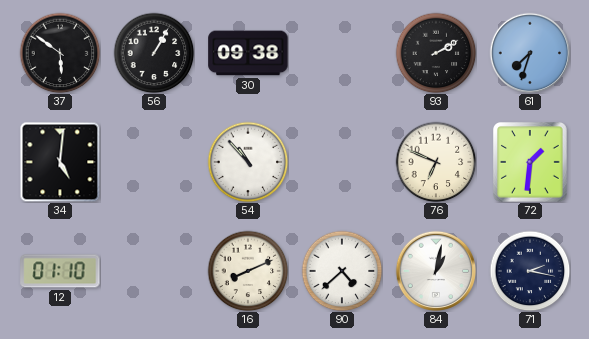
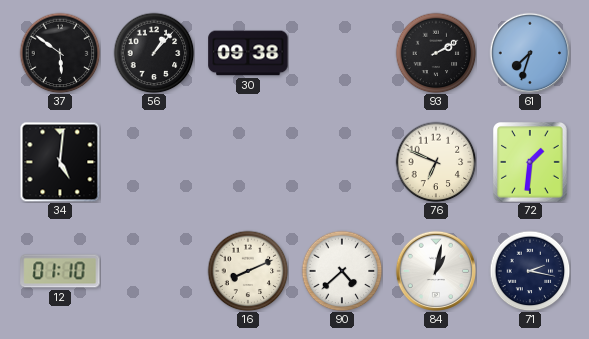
56: 1:05 -> 1:07
54: 10:53 -> none
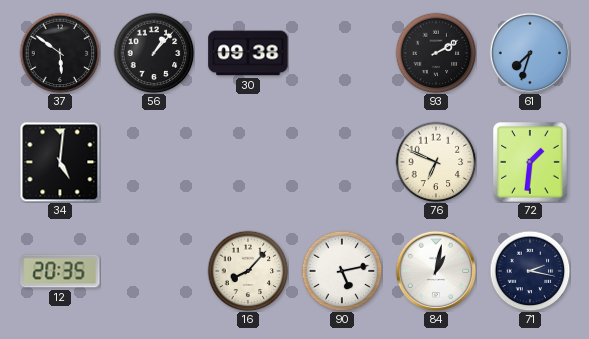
12: 01:10 -> 20:35
16: 8:11 -> 8:07
90: 4:38 -> 5:13
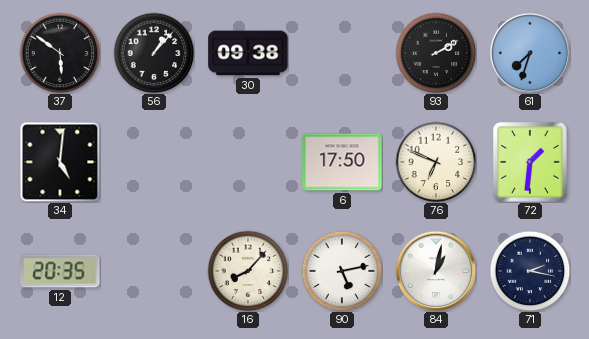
6: none -> 17:50
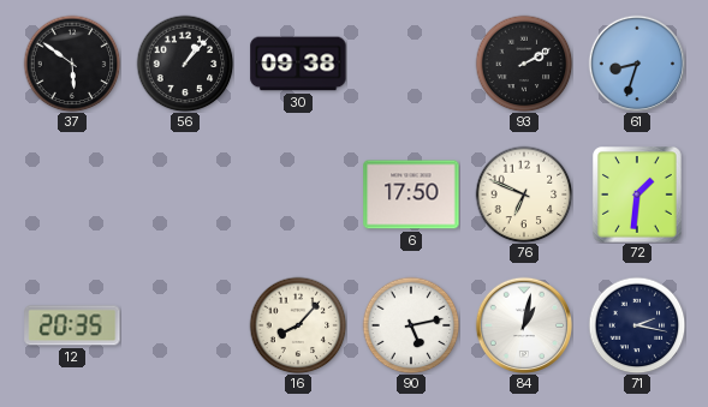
61: 7:33 -> 8:33
34: 5:01 -> none
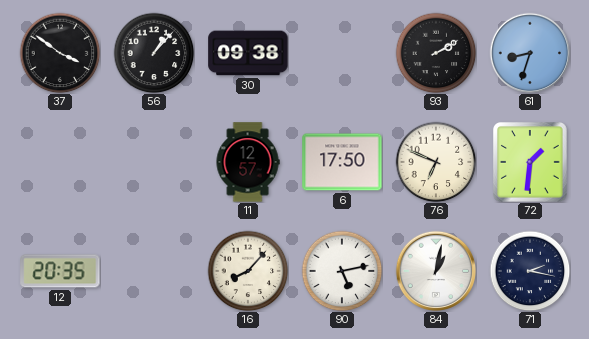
37: 5:51 -> 3:51
11: none -> 12:57
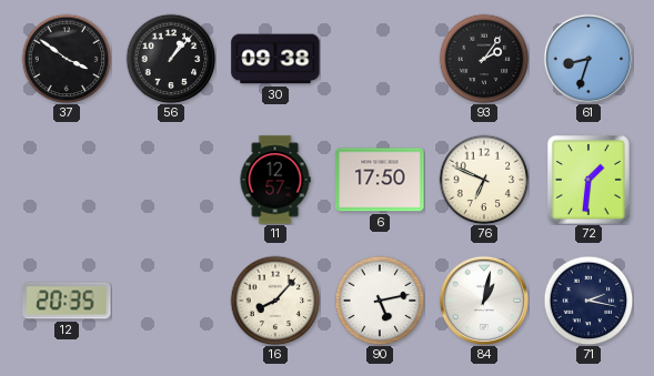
93: 2:10 -> 2:06
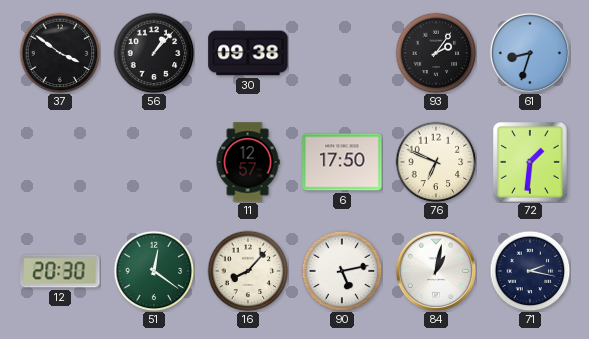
12: 20:35 -> 20:30
51: none -> 12:21
